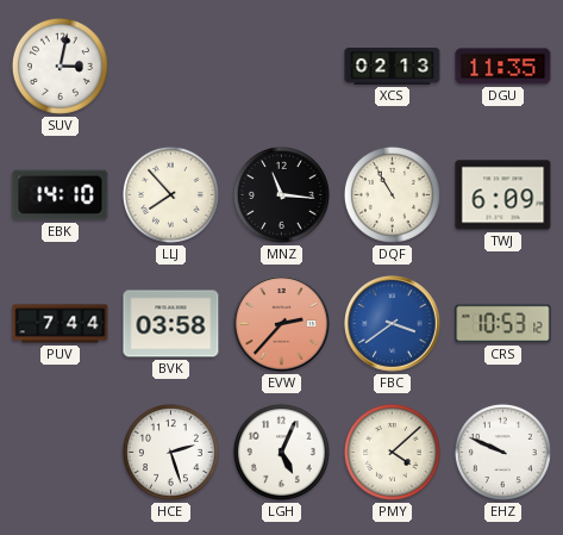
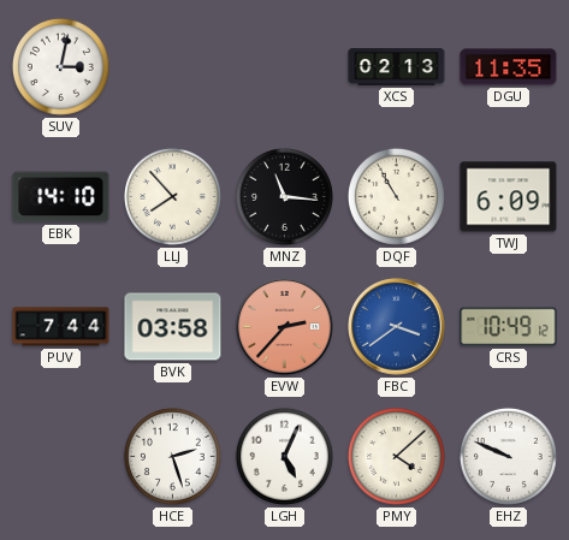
CRS: 10:53 -> 10:49
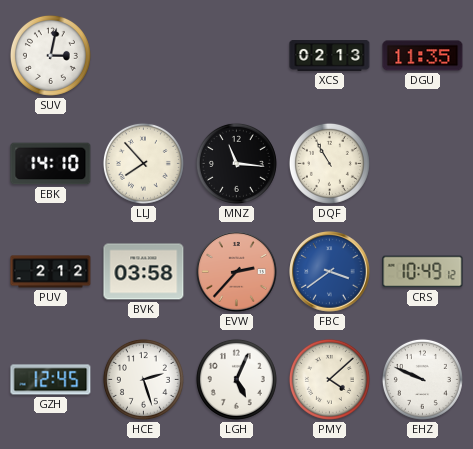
TWJ: 6:09 -> none
PUV: 7:44 -> 2:12
GZH: none -> 12:45
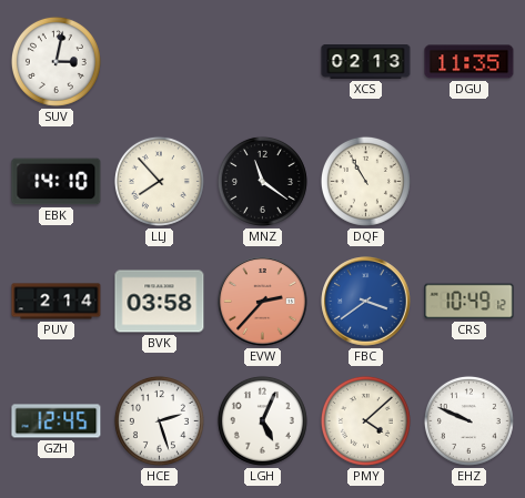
MNZ: 11:16 -> 11:21
PUV: 2:12 -> 2:14
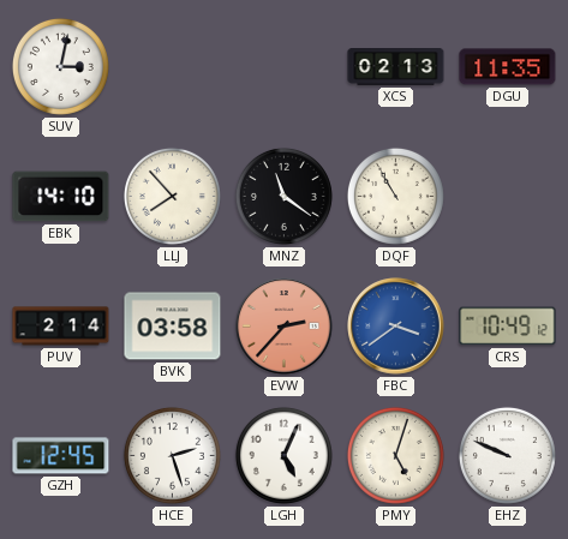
PMY: 4:08 -> 5:03
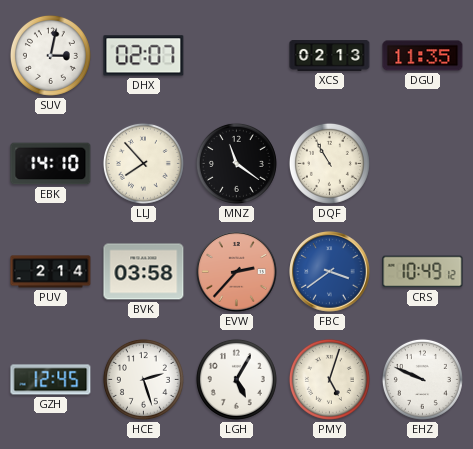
DHX: none -> 02:07
LGH: 5:04 -> 5:05
